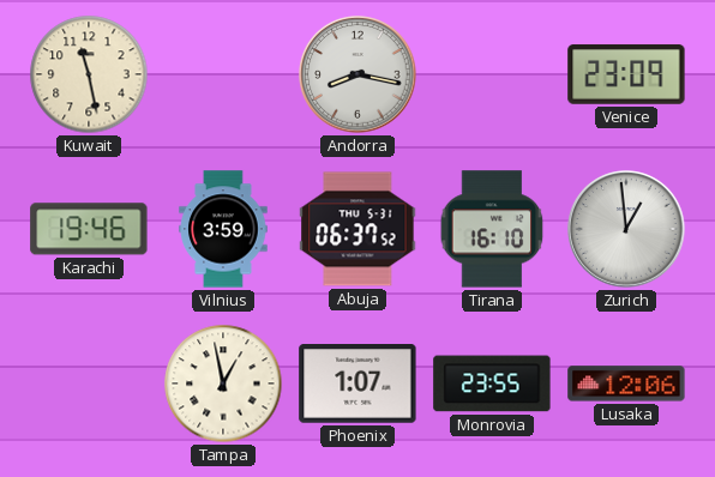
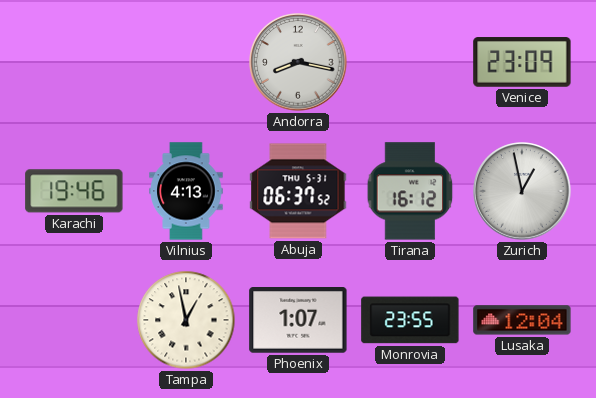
Kuwait: 11:28 -> none
Vilnius: 3:59 -> 4:13
Tirana: 16:10 -> 16:12
Zurich: 12:59 -> 12:58
Lusaka: 12:06 -> 12:04
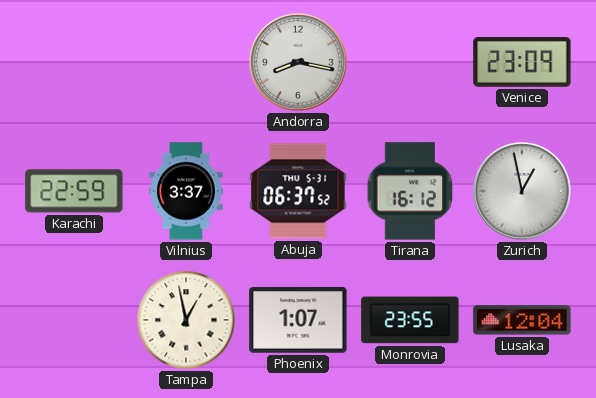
Karachi: 19:46 -> 22:59
Vilnius: 4:13 -> 3:37
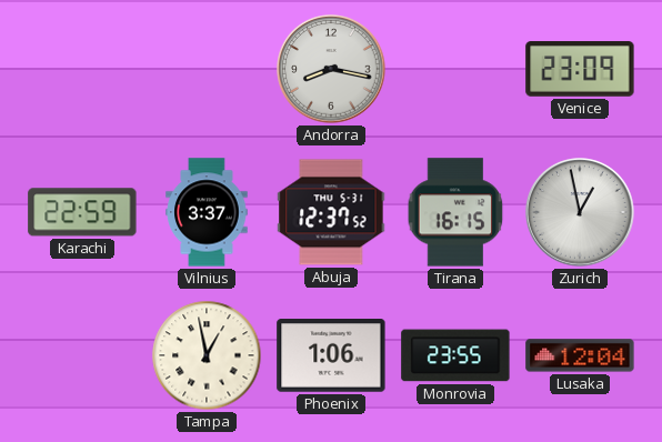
Abuja: 06:37 -> 12:37
Tirana: 16:12 -> 16:15
Phoenix: 1:07 -> 1:06
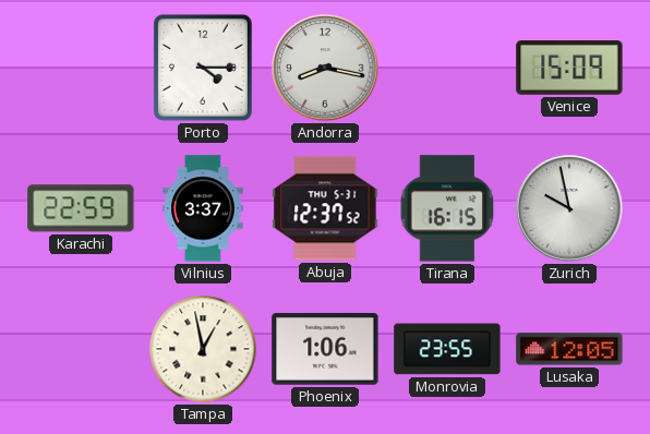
Porto: none -> 4:15
Venice: 23:09 -> 15:09
Zurich: 12:58 -> 9:58
Lusaka: 12:04 -> 12:05
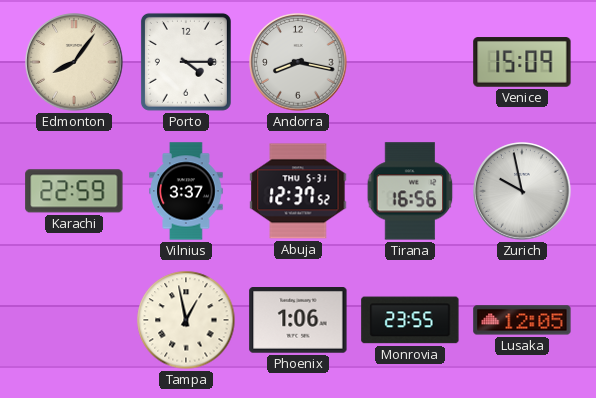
Edmonton: none -> 8:06
Tirana: 16:15 -> 16:56
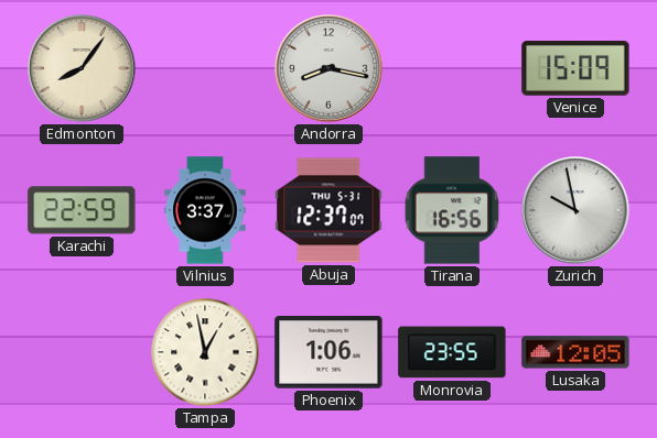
Porto: 4:15 -> none
Abuja: 12:37:52 -> 12:37:07
